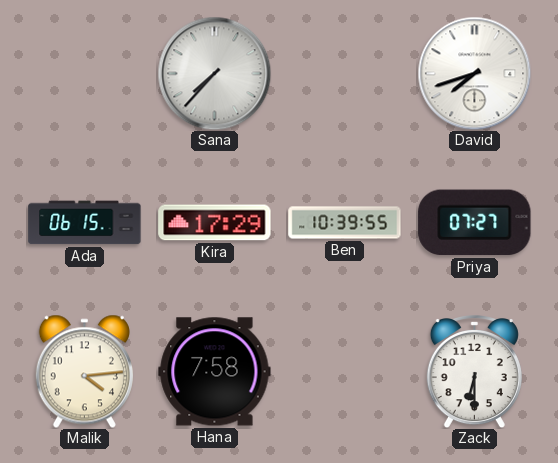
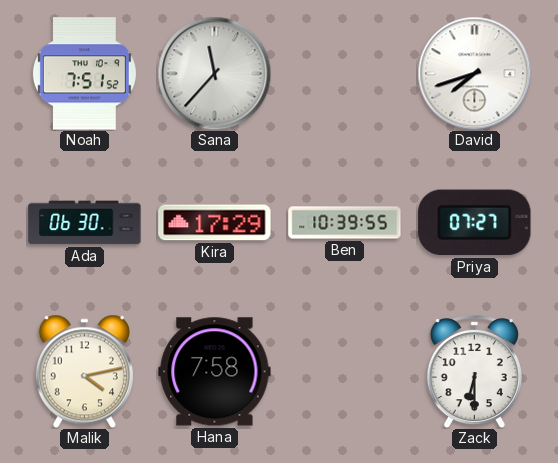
Noah: none -> 7:51
Sana: 7:37 -> 11:37
Ada: 06:15 -> 06:30
Malik: 4:14 -> 4:13
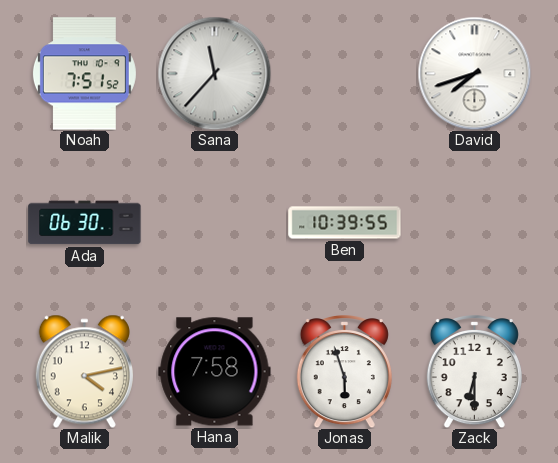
Kira: 17:29 -> none
Priya: 07:27 -> none
Jonas: none -> 5:57
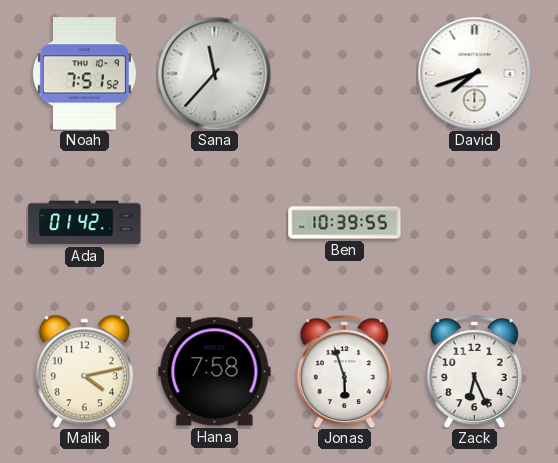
Ada: 06:30 -> 01:42
Zack: 6:30 -> 6:26
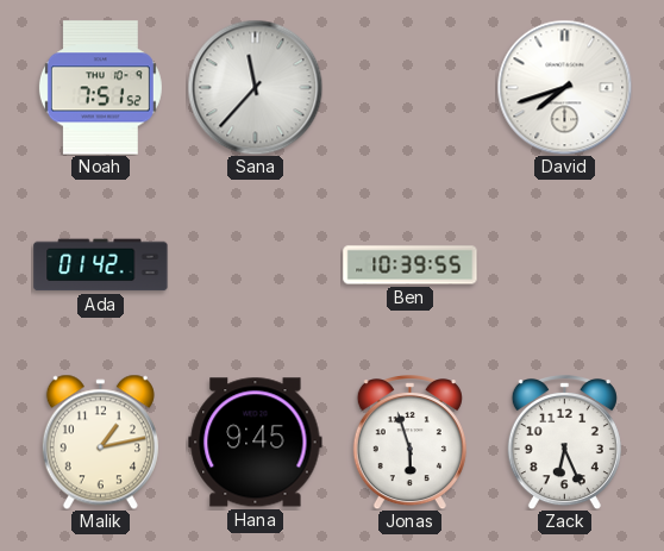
Malik: 4:13 -> 1:13
Hana: 7:58 -> 9:45
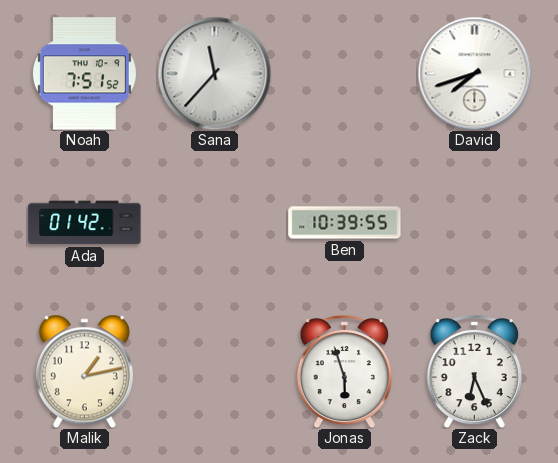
Hana: 9:45 -> none
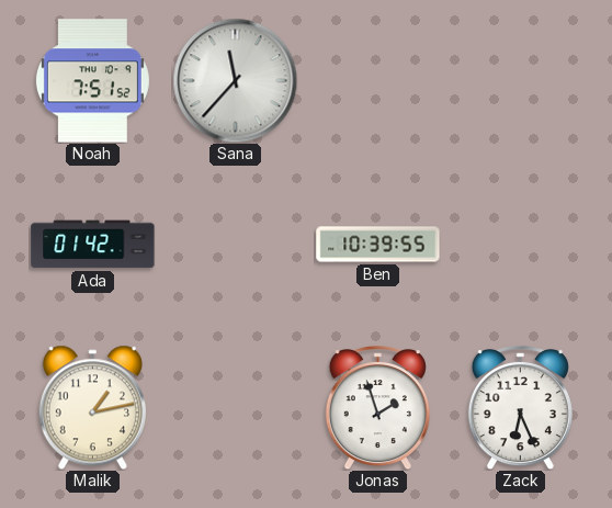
David: 7:42 -> none
Jonas: 5:57 -> 1:57
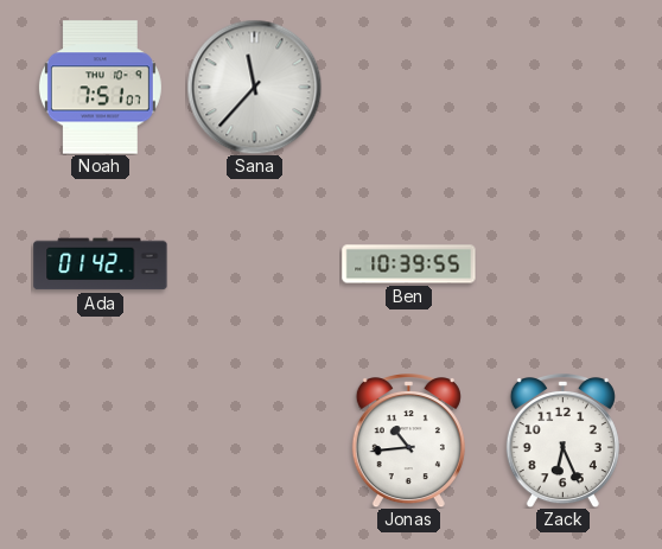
Noah: 7:51:52 -> 7:51:07
Malik: 1:13 -> none
Jonas: 1:57 -> 10:44
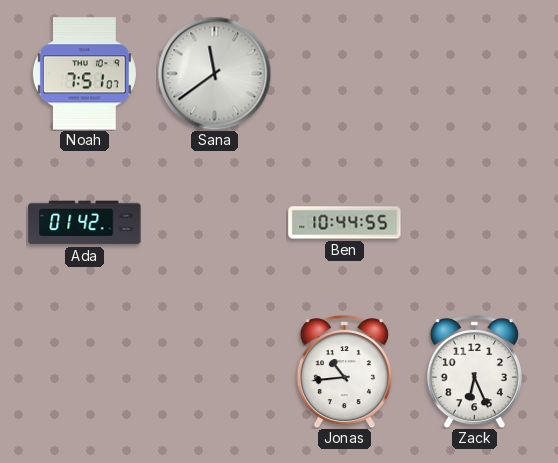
Sana: 11:37 -> 11:39
Ben: 10:39 -> 10:44
